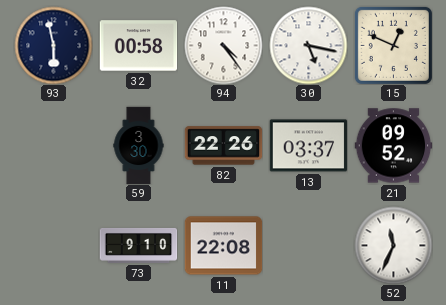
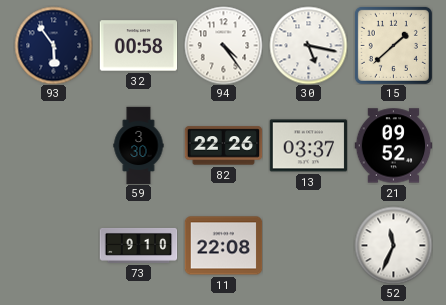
93: 5:58 -> 5:54
15: 12:49 -> 1:38
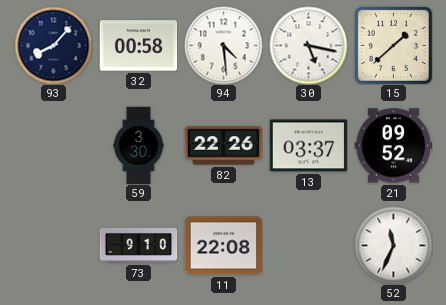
93: 5:54 -> 8:07
94: 4:24 -> 4:29
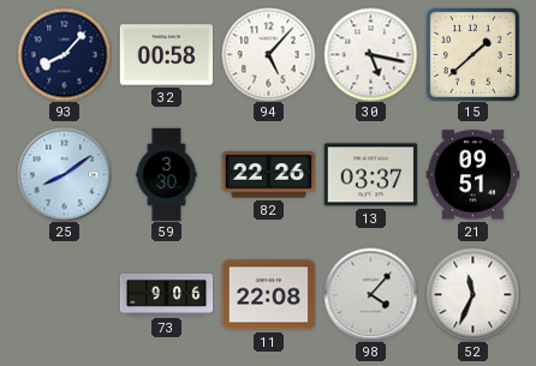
94: 4:29 -> 5:07
25: none -> 8:09
21: 09:52 -> 09:51
73: 9:10 -> 9:06
98: none -> 4:07
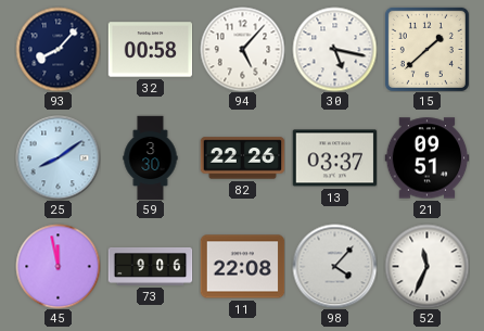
45: none -> 11:58
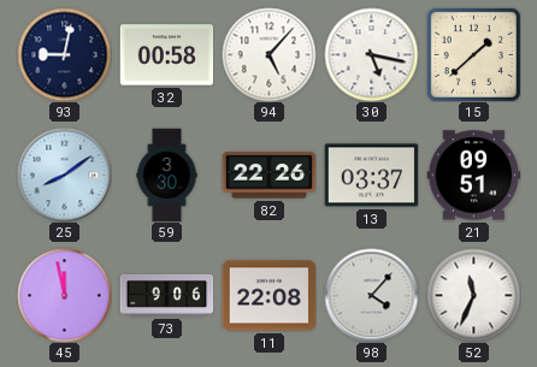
93: 8:07 -> 9:02
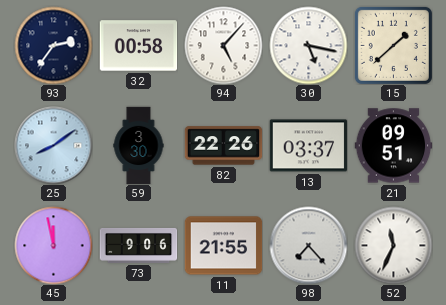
93: 9:02 -> 2:36
11: 22:08 -> 21:55
98: 4:07 -> 7:23
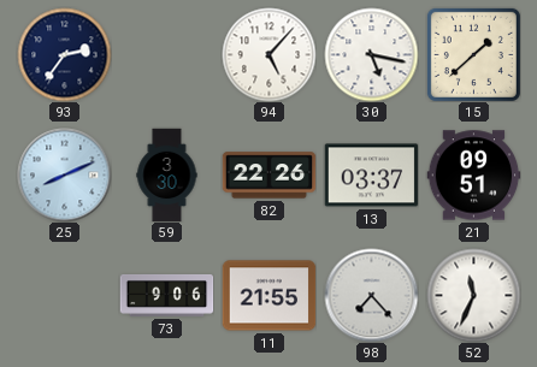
32: 00:58 -> none
25: 8:09 -> 8:11
45: 11:58 -> none
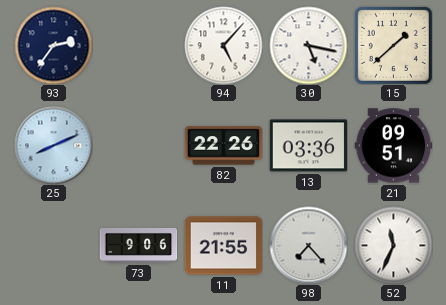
59: 3:30 -> none
13: 03:37 -> 03:36
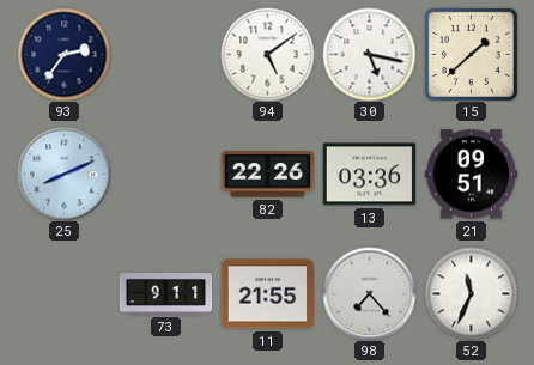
94: 5:07 -> 5:09
73: 9:06 -> 9:11
